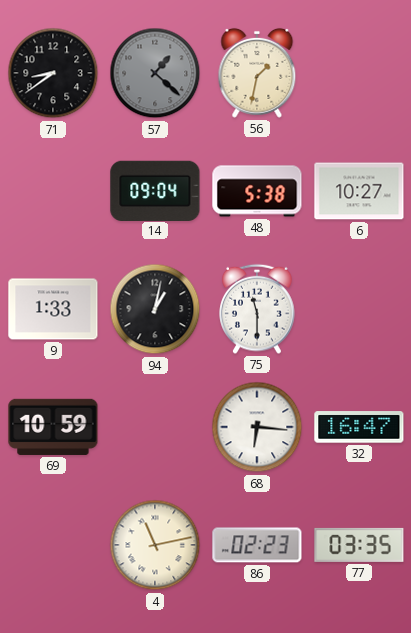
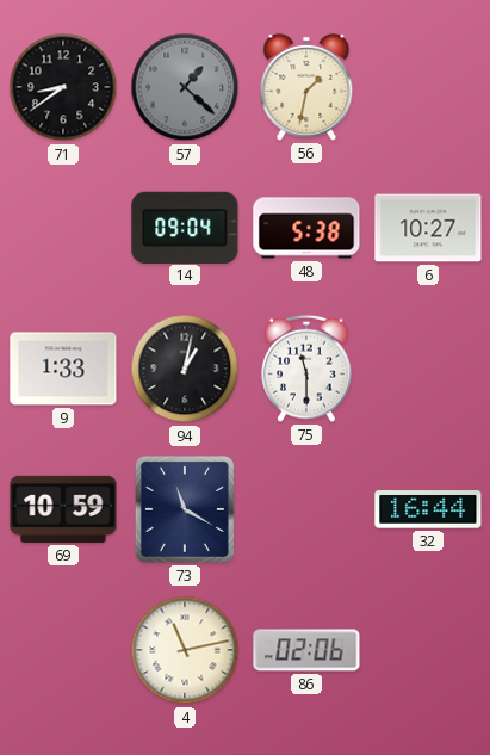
73: none -> 11:20
68: 6:16 -> none
32: 16:47 -> 16:44
86: 02:23 -> 02:06
77: 03:35 -> none
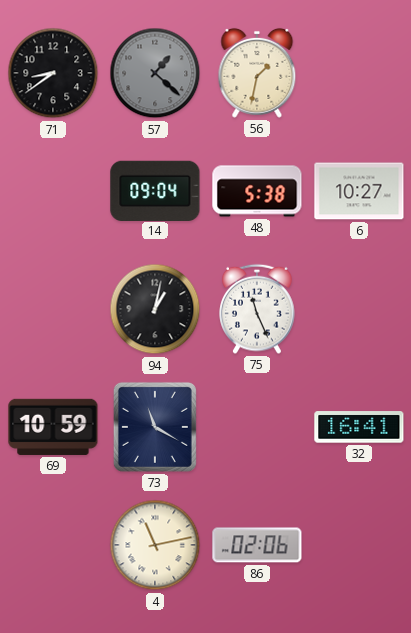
9: 1:33 -> none
75: 11:30 -> 11:26
32: 16:44 -> 16:41
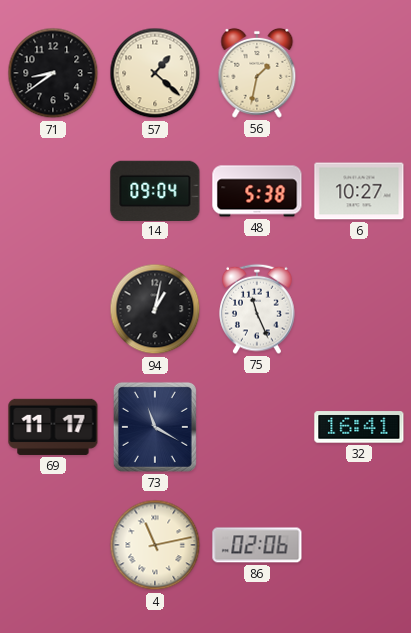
57 dial: grey -> cream
69: 10:59 -> 11:17
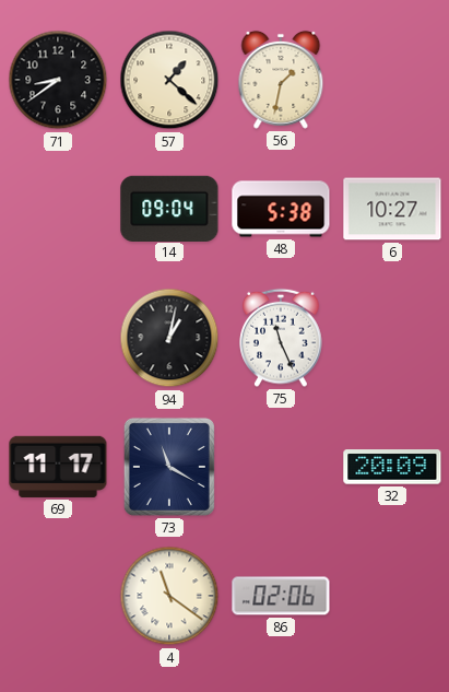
32: 16:41 -> 20:09
4: 11:13 -> 11:21
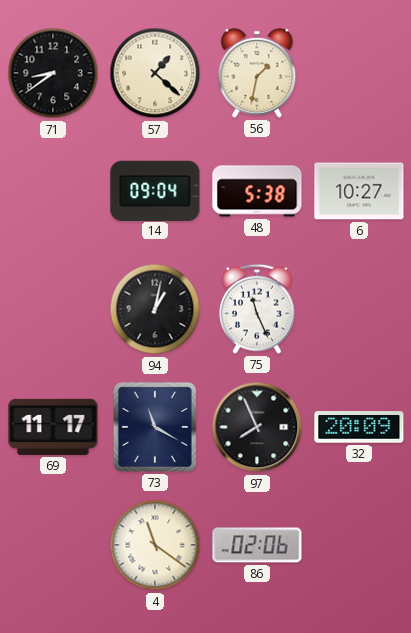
97: none -> 7:56
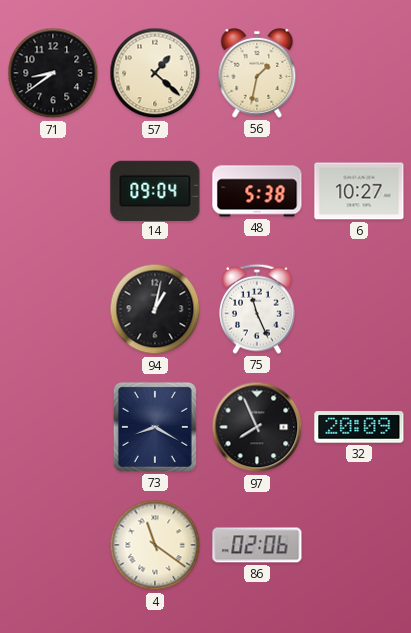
69: 11:17 -> none
73: 11:20 -> 8:20
